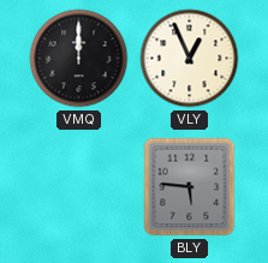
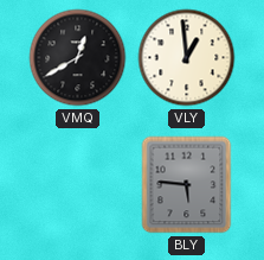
VMQ: 12:00 -> 12:40
VLY: 12:56 -> 12:59
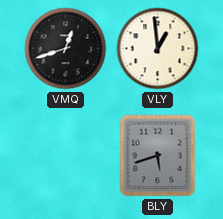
VMQ: 12:40 -> 12:42
BLY: 5:46 -> 5:42
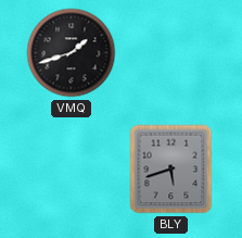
VMQ: 12:42 -> 1:42
VLY: 12:59 -> none
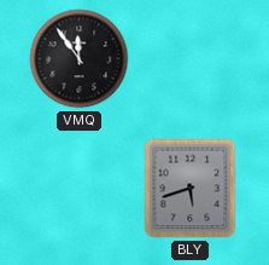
VMQ: 1:42 -> 11:54
